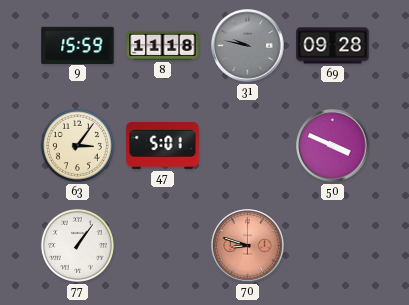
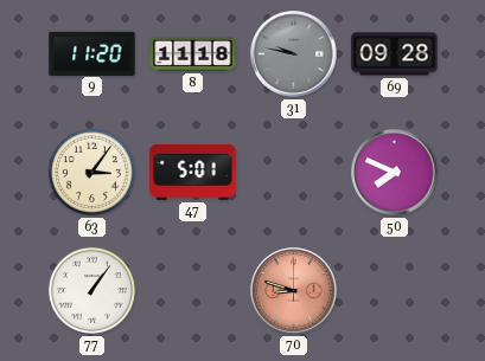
9: 15:59 -> 11:20
50: 3:49 -> 7:49
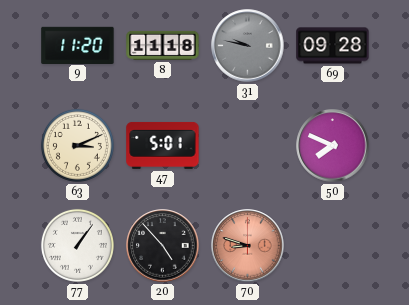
63: 3:06 -> 3:11
20: none -> 4:53
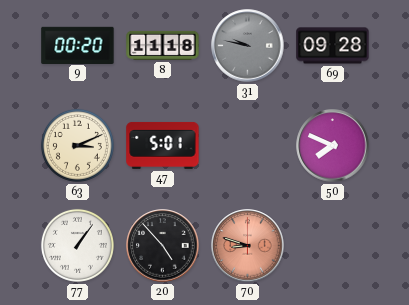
9: 11:20 -> 00:20
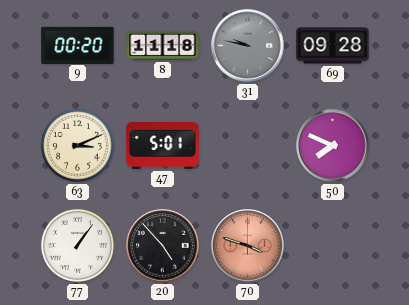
70: 8:48 -> 3:48
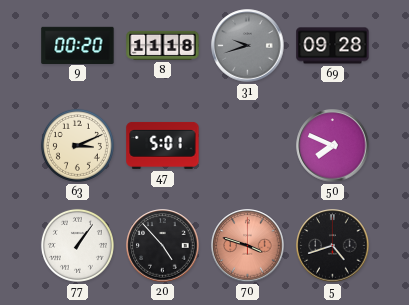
31: 9:47 -> 9:42
5: none -> 4:42
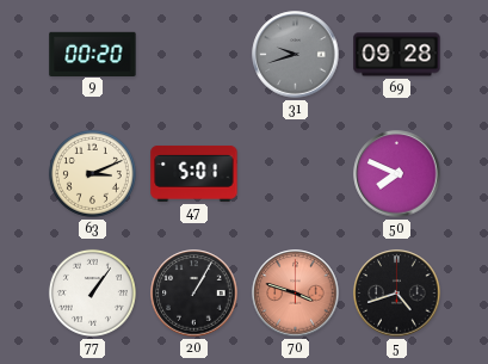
8: 11:18 -> none
20: 4:53 -> 1:05
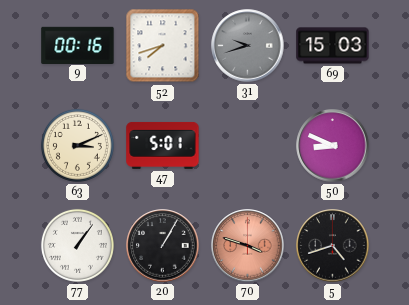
9: 00:20 -> 00:16
52: none -> 7:42
69: 09:28 -> 15:03
50: 7:49 -> 8:49
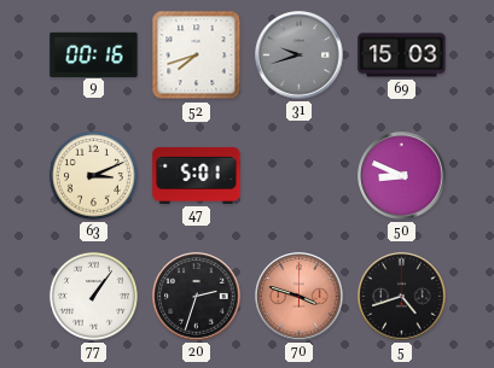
20: 1:05 -> 2:33
